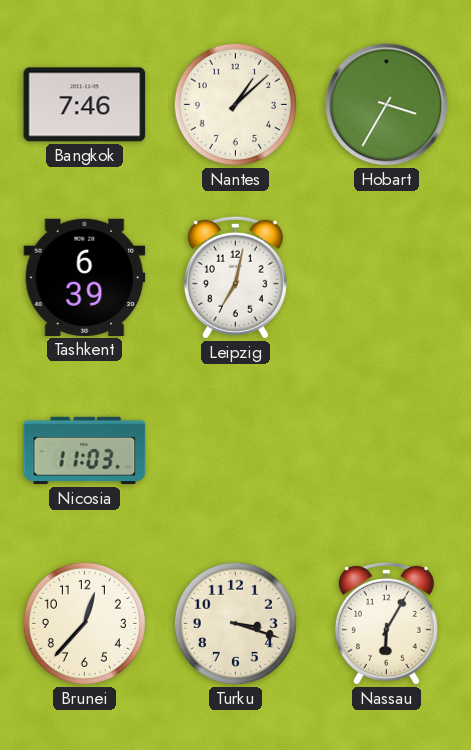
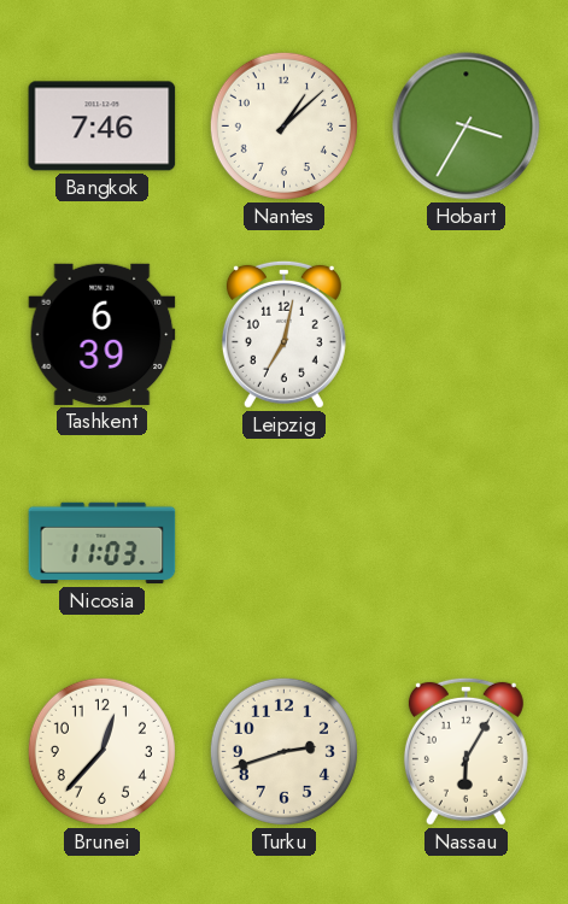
Turku: 3:18 -> 2:42
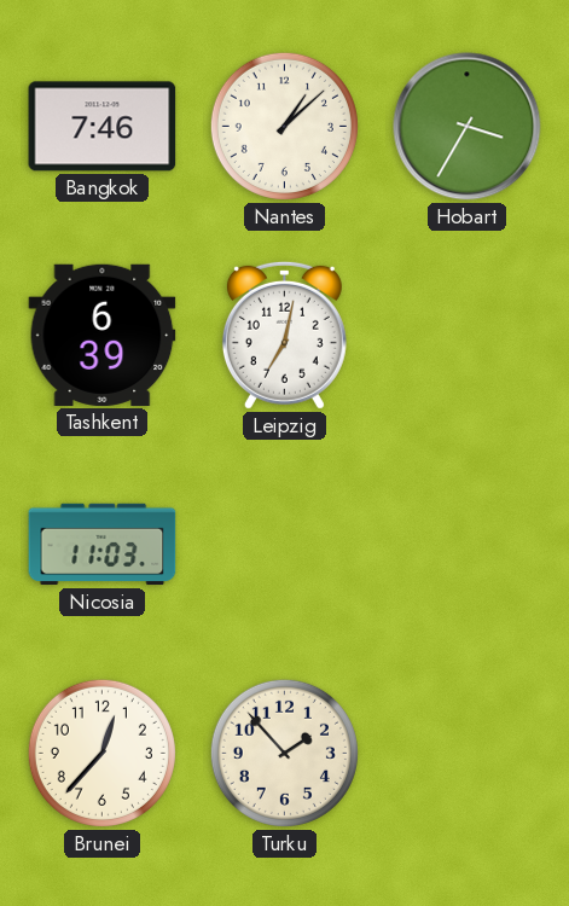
Turku: 2:42 -> 1:53
Nassau: 6:05 -> none
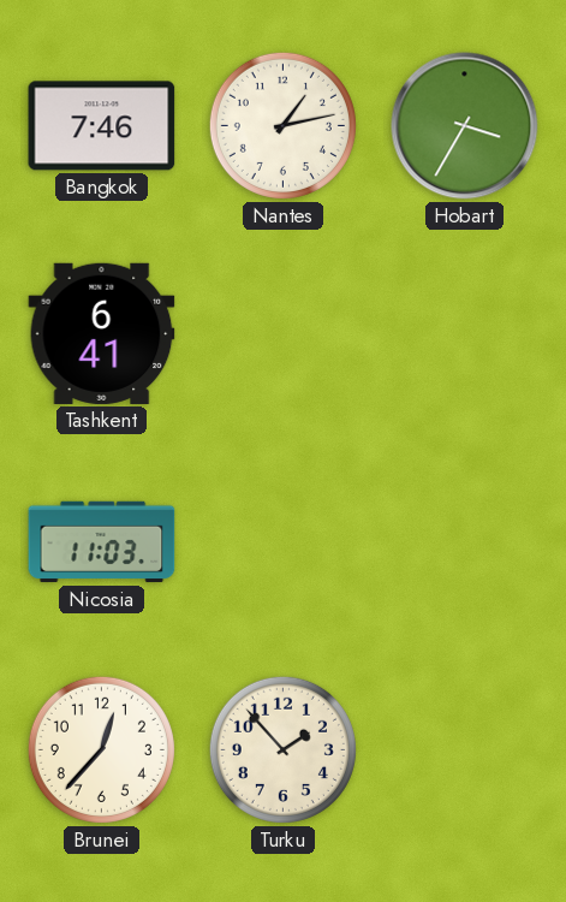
Nantes: 1:08 -> 1:13
Tashkent: 6:39 -> 6:41
Leipzig: 7:02 -> none
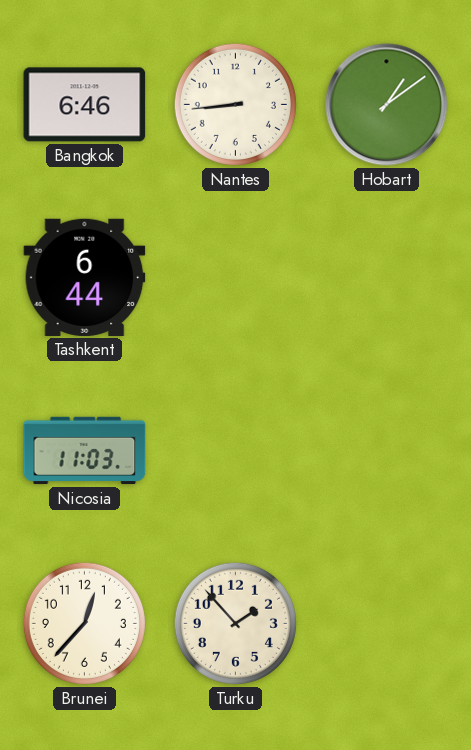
Bangkok: 7:46 -> 6:46
Nantes: 1:13 -> 8:44
Hobart: 3:35 -> 1:09
Tashkent: 6:41 -> 6:44
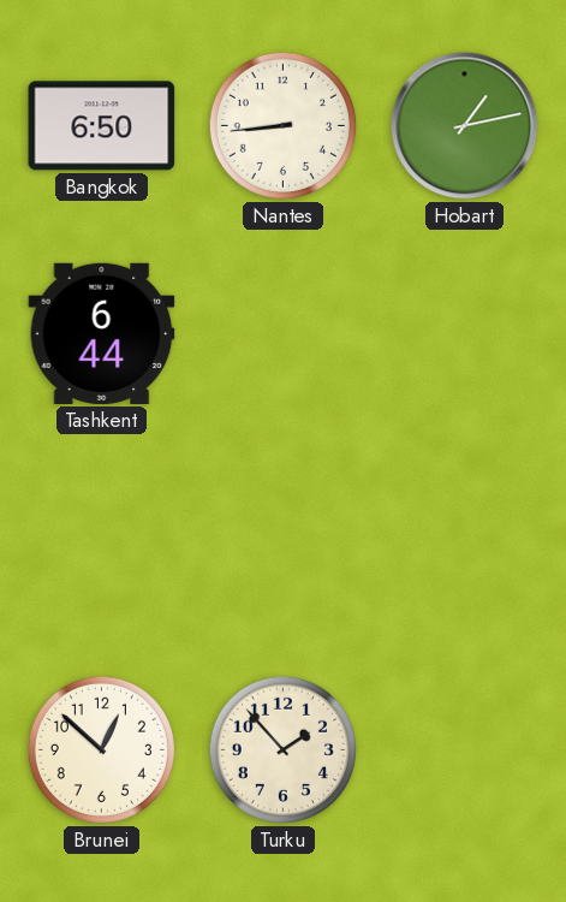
Bangkok: 6:46 -> 6:50
Hobart: 1:09 -> 1:13
Nicosia: 11:03 -> none
Brunei: 12:37 -> 12:52
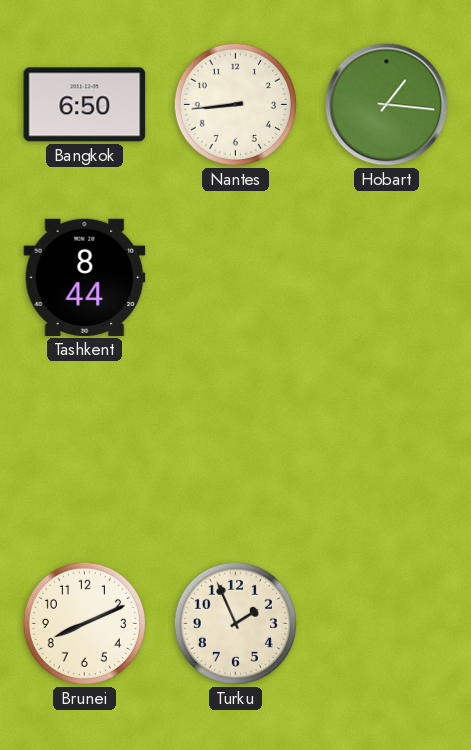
Hobart: 1:13 -> 1:16
Tashkent: 6:44 -> 8:44
Brunei: 12:52 -> 8:11
Turku: 1:53 -> 1:56
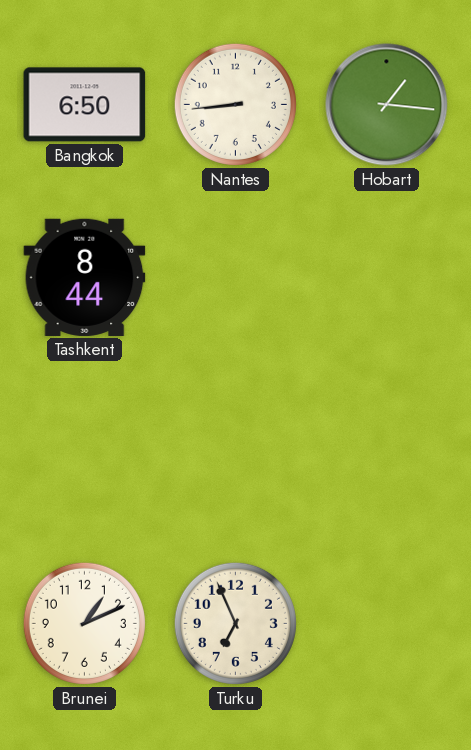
Brunei: 8:11 -> 1:11
Turku: 1:56 -> 6:56
